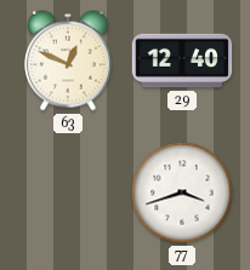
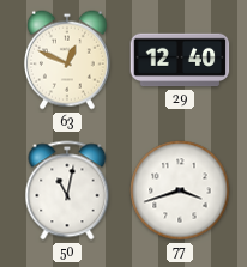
50: none -> 11:02
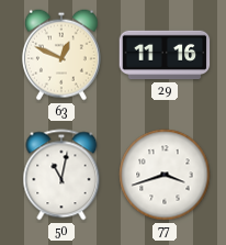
29: 12:40 -> 11:16
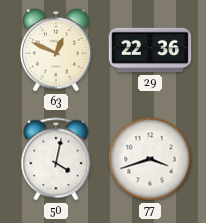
29: 11:16 -> 22:36
50: 11:02 -> 4:02
